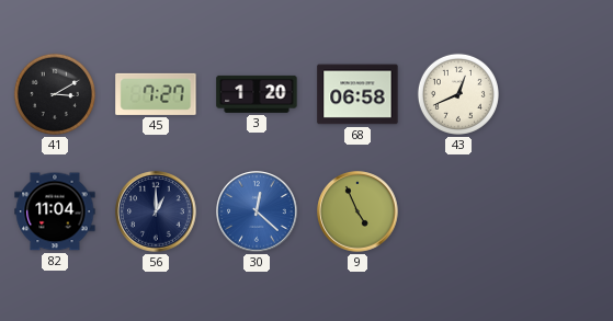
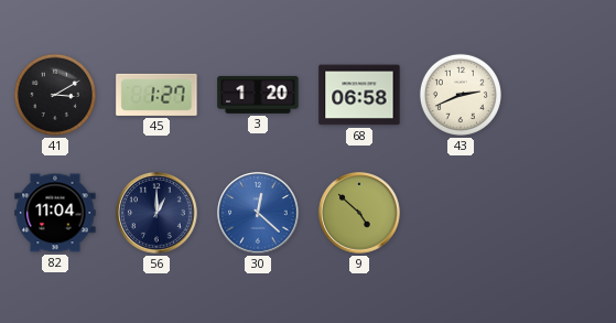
45: 7:27 -> 1:27
43: 12:41 -> 2:41
9: 4:56 -> 4:52
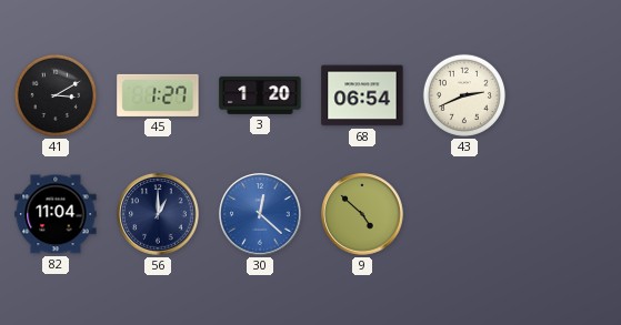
68: 06:58 -> 06:54
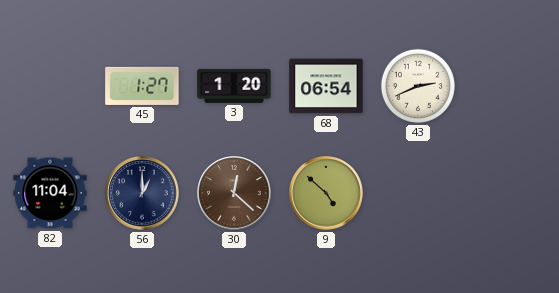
41: 3:10 -> none
30 dial: blue -> brown
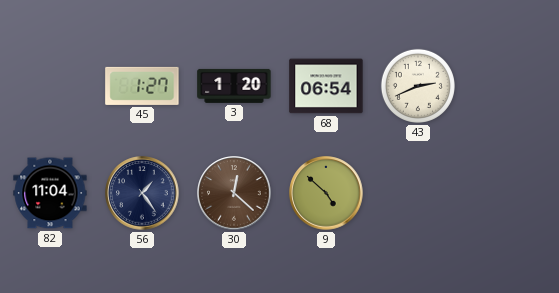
56: 1:00 -> 1:24
